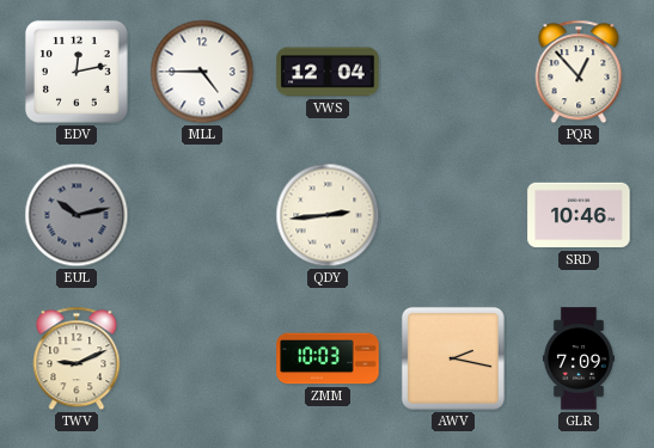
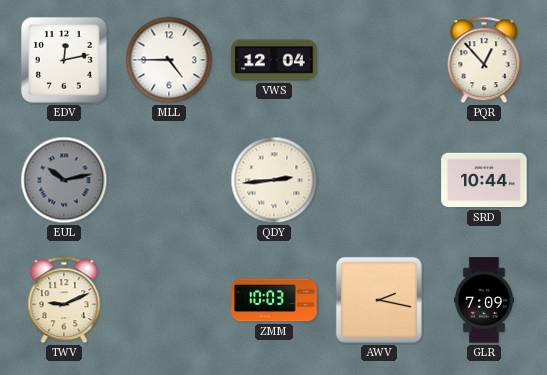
SRD: 10:46 -> 10:44
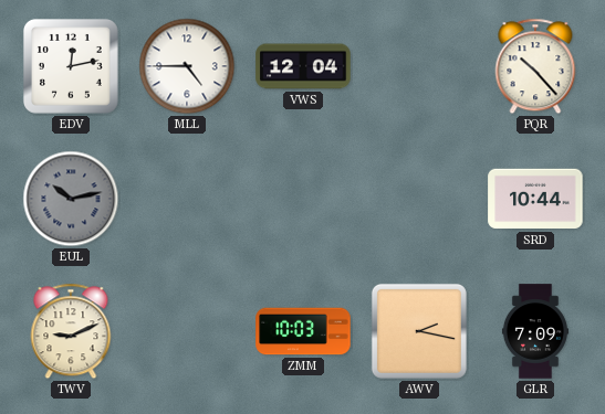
PQR: 12:53 -> 10:23
QDY: 2:44 -> none
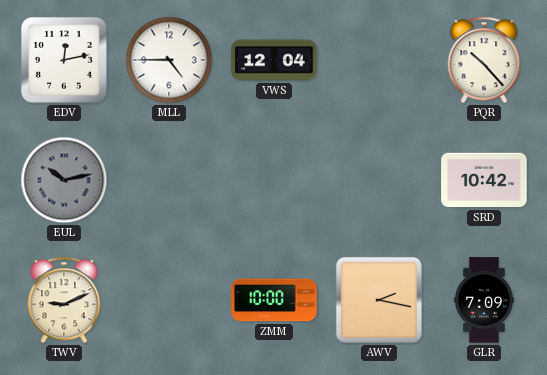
SRD: 10:44 -> 10:42
ZMM: 10:03 -> 10:00
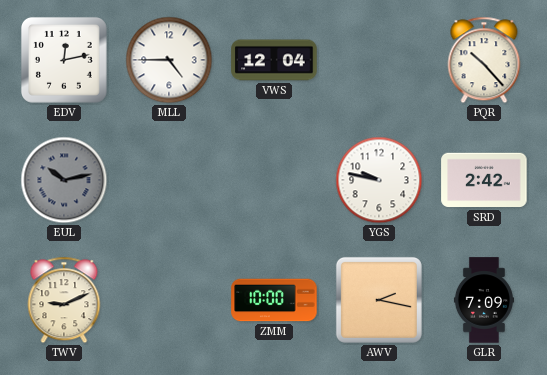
YGS: none -> 9:47
SRD: 10:42 -> 2:42
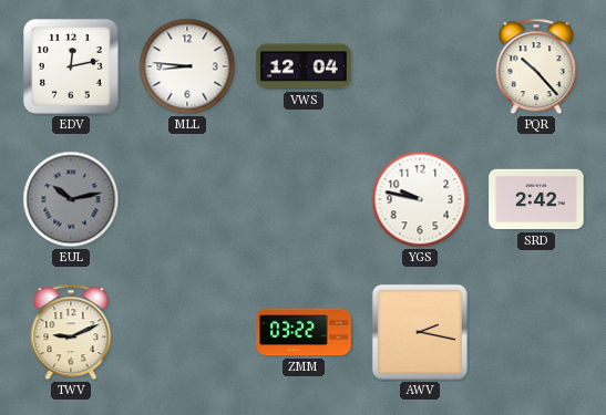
MLL: 4:45 -> 8:46
ZMM: 10:00 -> 03:22
GLR: 7:09 -> none
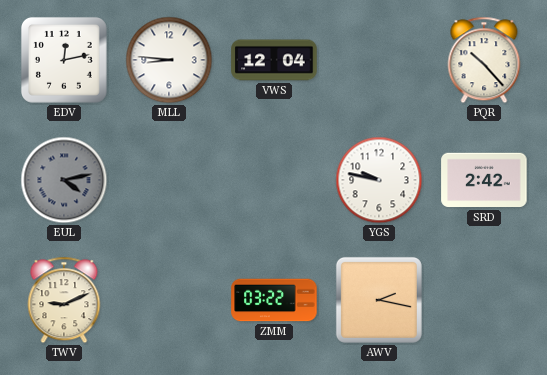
EUL: 10:13 -> 4:13
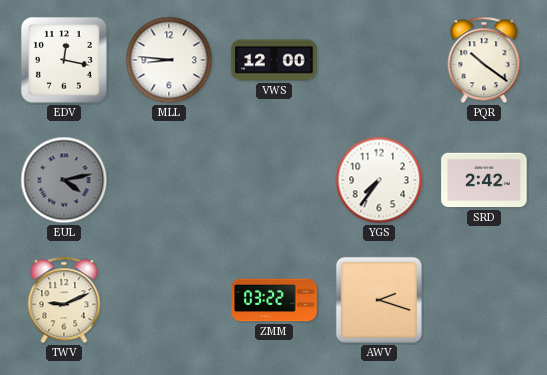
EDV: 12:13 -> 12:17
VWS: 12:04 -> 12:00
PQR: 10:23 -> 10:21
YGS: 9:47 -> 7:36
AWV: 2:17 -> 2:18
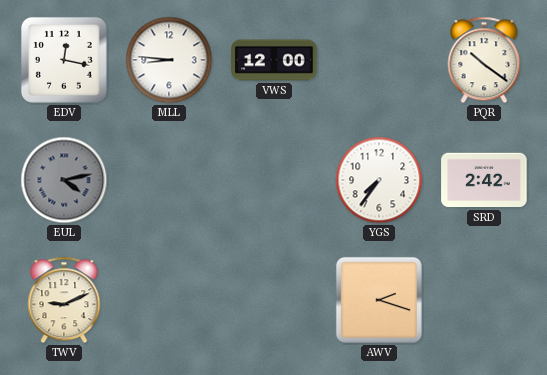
ZMM: 03:22 -> none
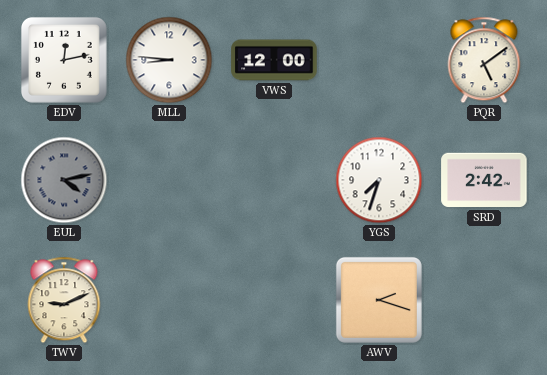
EDV: 12:17 -> 12:13
PQR: 10:21 -> 5:09
YGS: 7:36 -> 7:33
